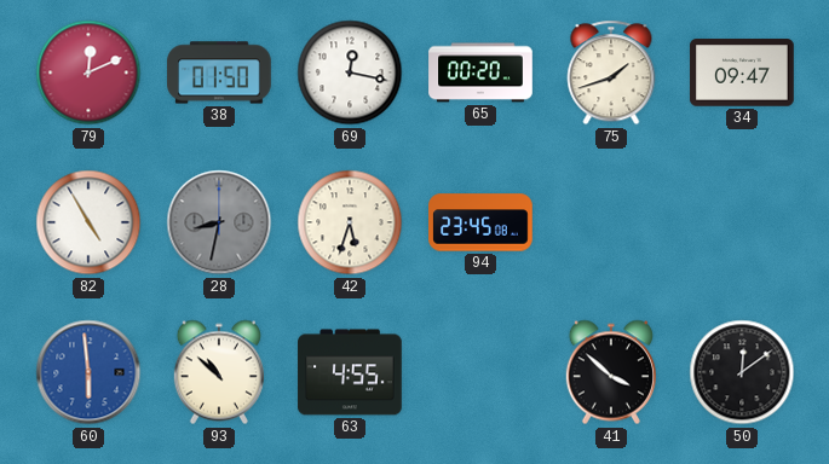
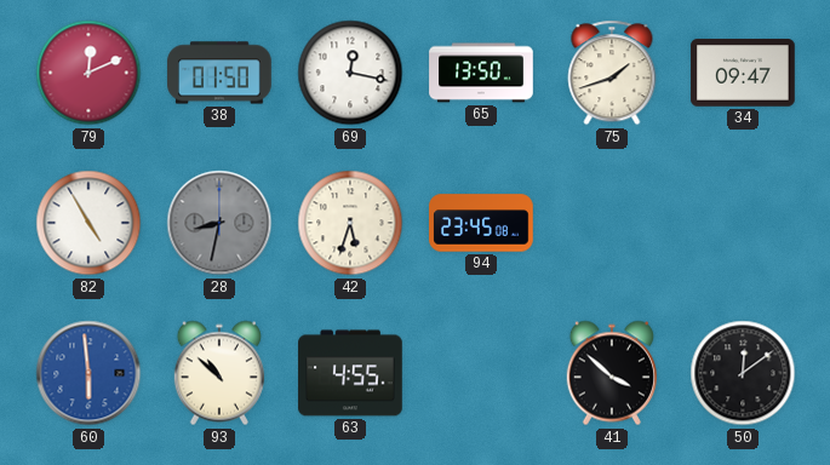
65: 00:20 -> 13:50
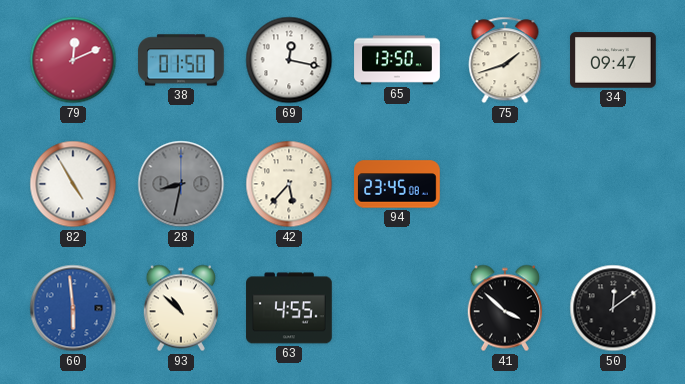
42: 5:33 -> 5:37
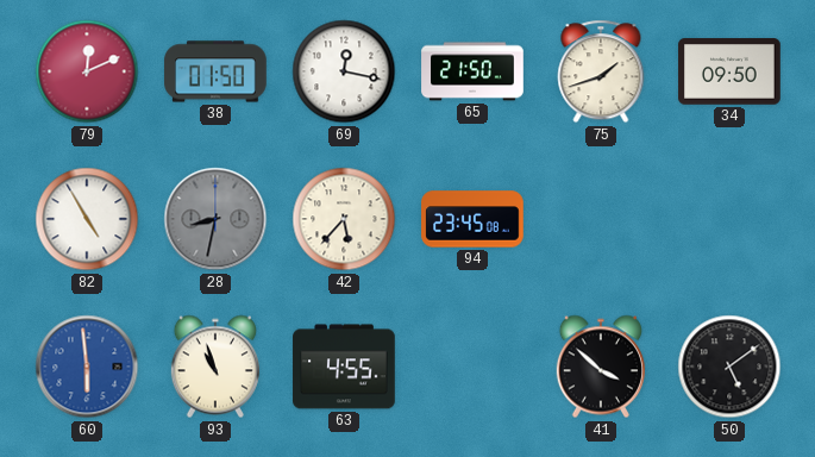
65: 13:50 -> 21:50
34: 09:47 -> 09:50
93: 10:52 -> 10:57
50: 12:09 -> 5:09
